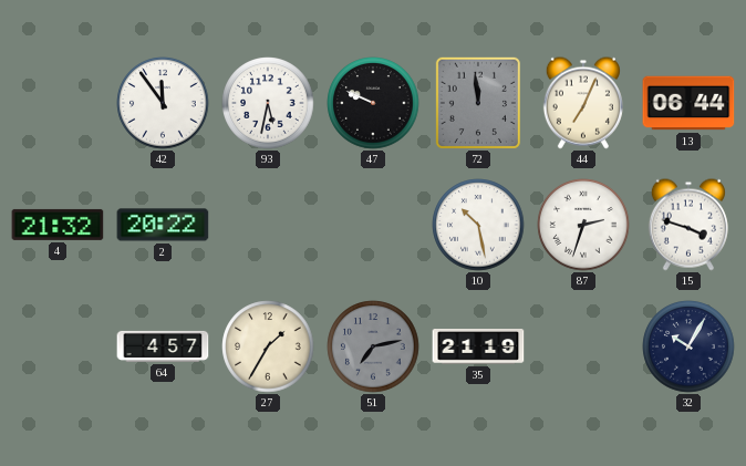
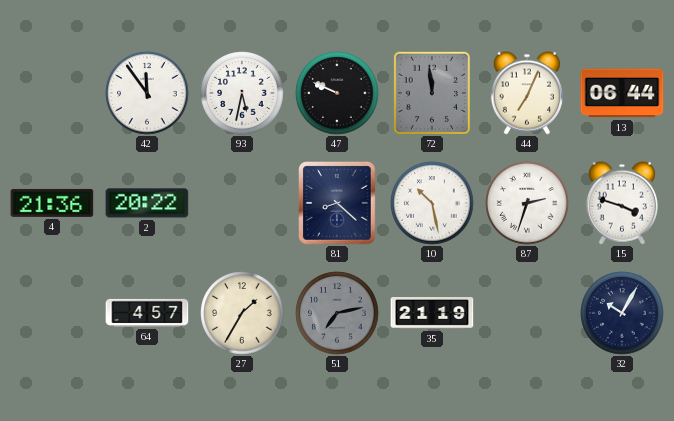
4: 21:32 -> 21:36
81: none -> 8:22
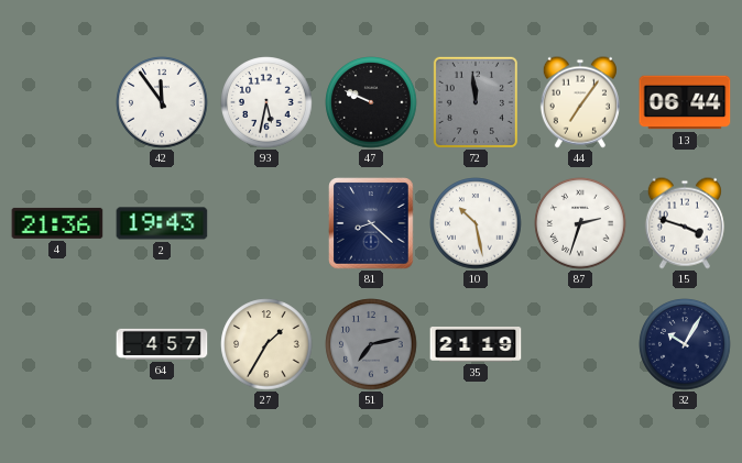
44: 7:04 -> 7:06
2: 20:22 -> 19:43
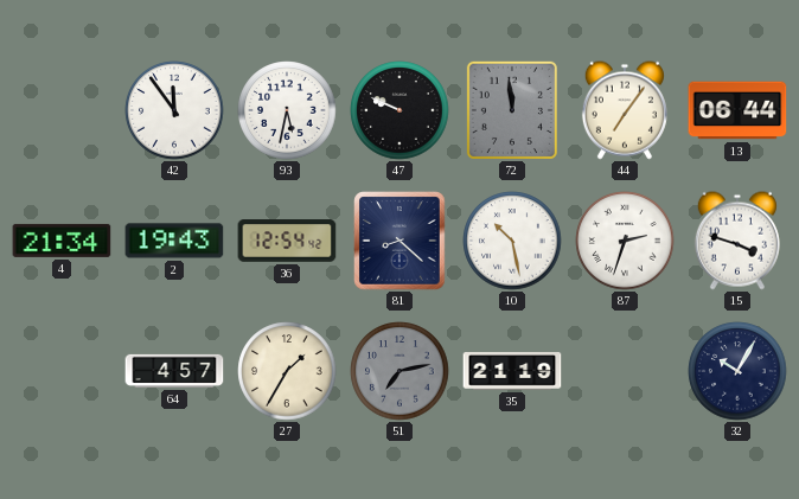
4: 21:36 -> 21:34
36: none -> 12:54
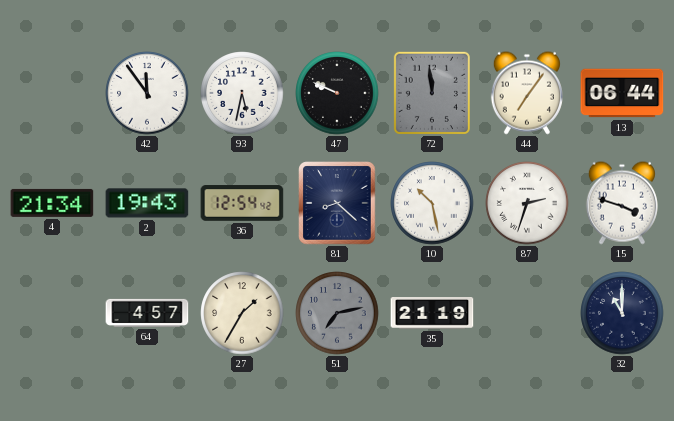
32: 10:05 -> 11:00
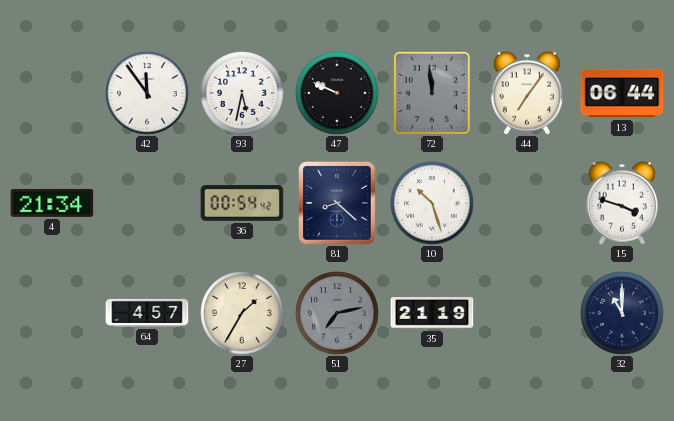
2: 19:43 -> none
36: 12:54 -> 00:54
10: 10:28 -> 10:27
87: 2:33 -> none
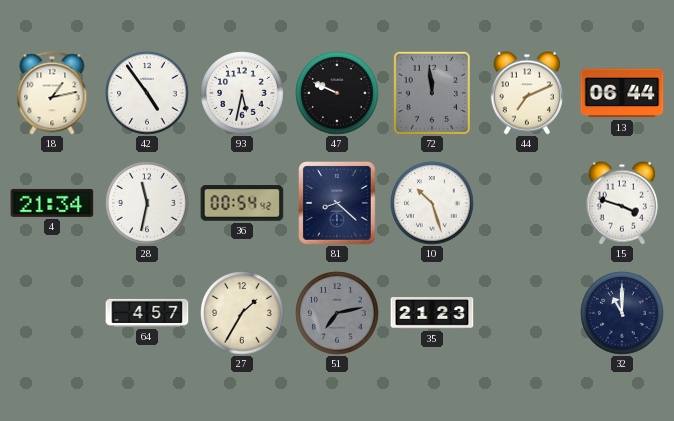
18: none -> 1:13
42: 11:54 -> 4:54
44: 7:06 -> 7:11
28: none -> 11:32
35: 21:19 -> 21:23
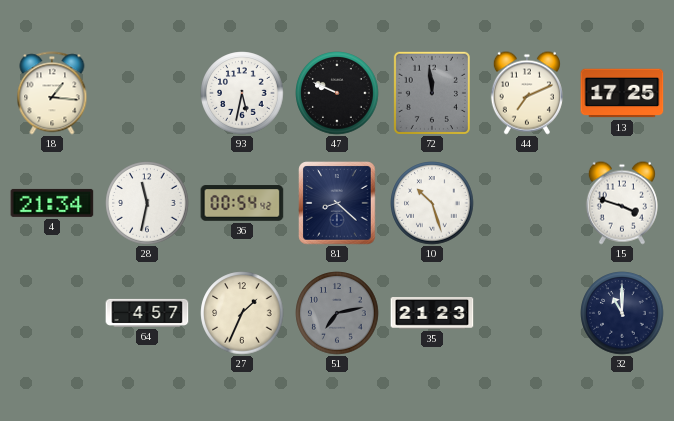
18: 1:13 -> 1:16
42: 4:54 -> none
13: 06:44 -> 17:25
27: 1:35 -> 1:34
